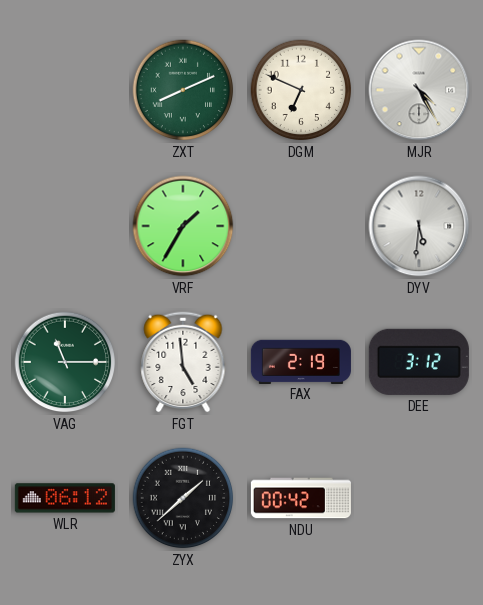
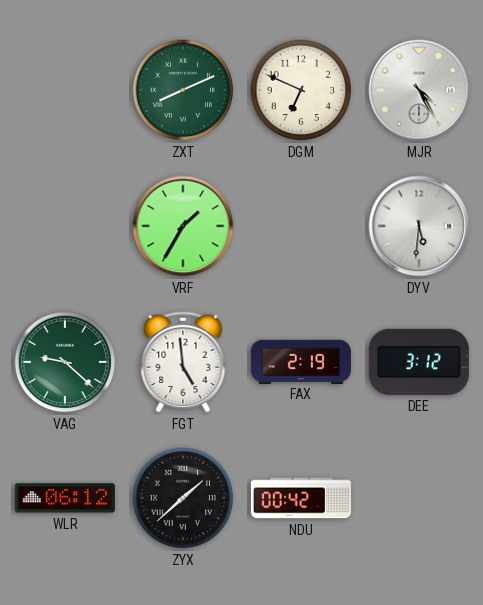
VAG: 11:15 -> 9:22
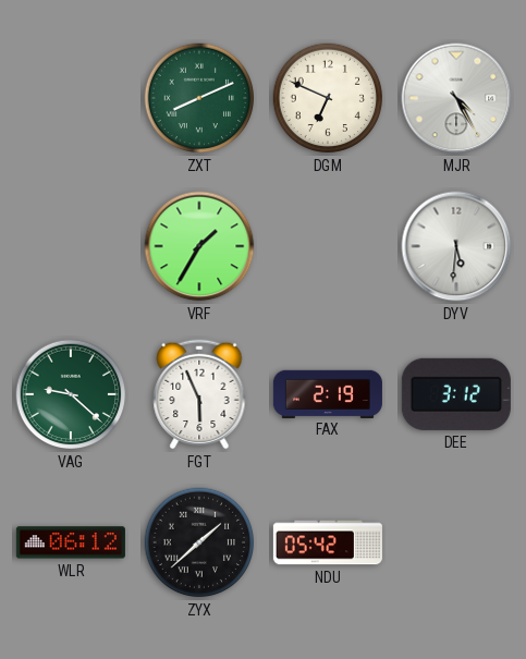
FGT: 4:59 -> 5:56
NDU: 00:42 -> 05:42
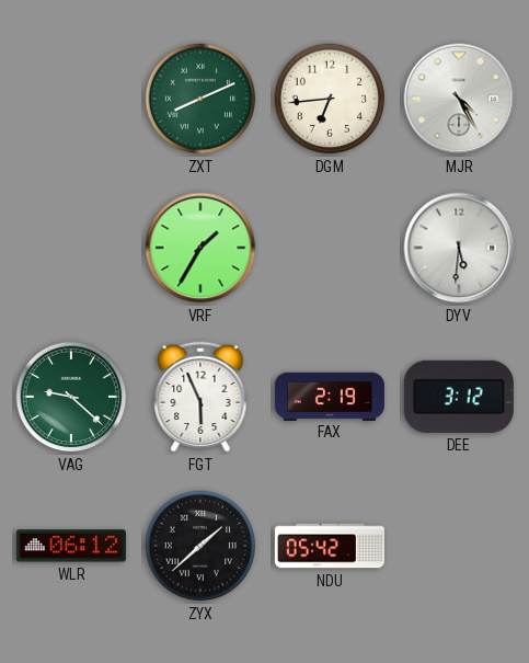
DGM: 6:49 -> 6:44
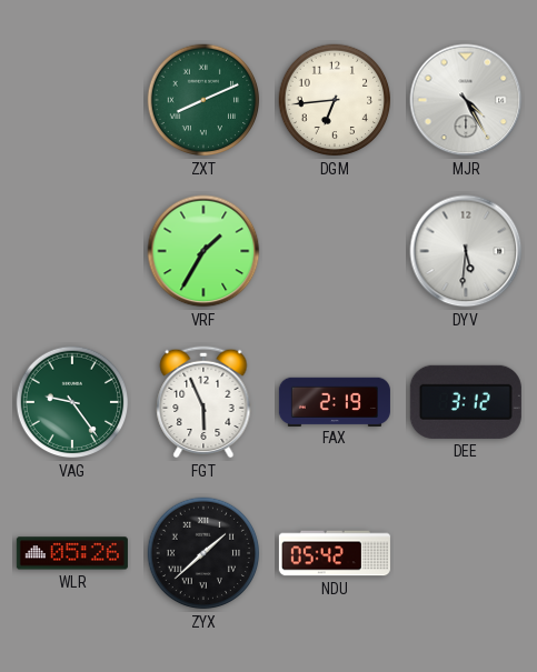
VAG: 9:22 -> 9:24
WLR: 06:12 -> 05:26
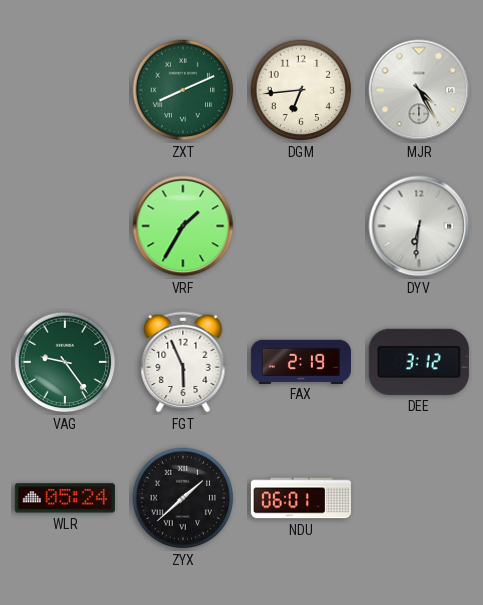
DYV: 5:31 -> 6:31
WLR: 05:26 -> 05:24
NDU: 05:42 -> 06:01
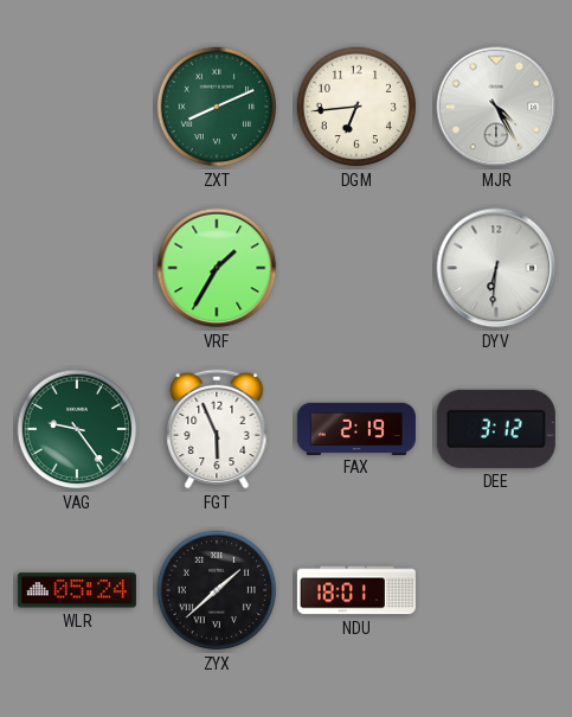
NDU: 06:01 -> 18:01
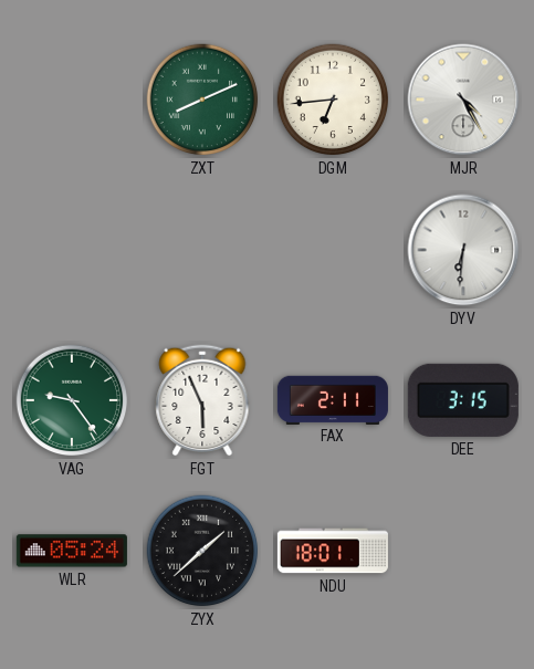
VRF: 1:35 -> none
FAX: 2:19 -> 2:11
DEE: 3:12 -> 3:15
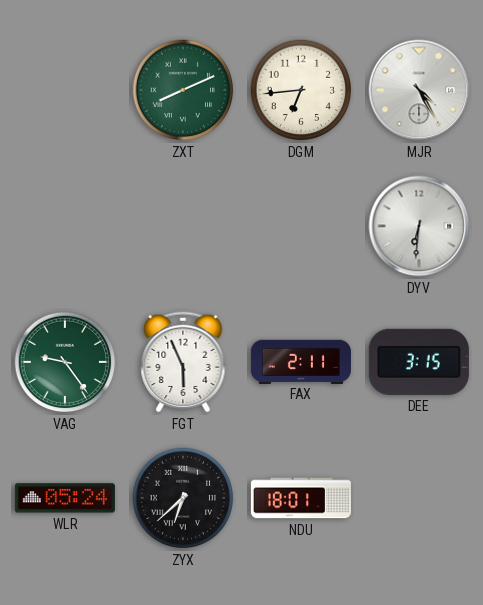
ZYX: 1:38 -> 6:38
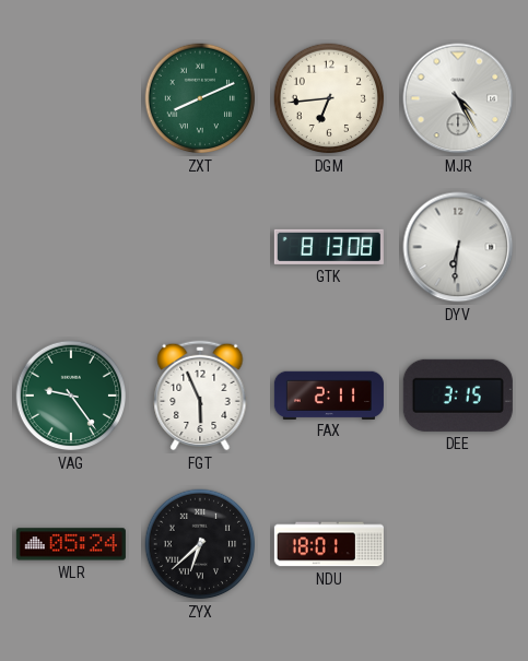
GTK: none -> 8:13
